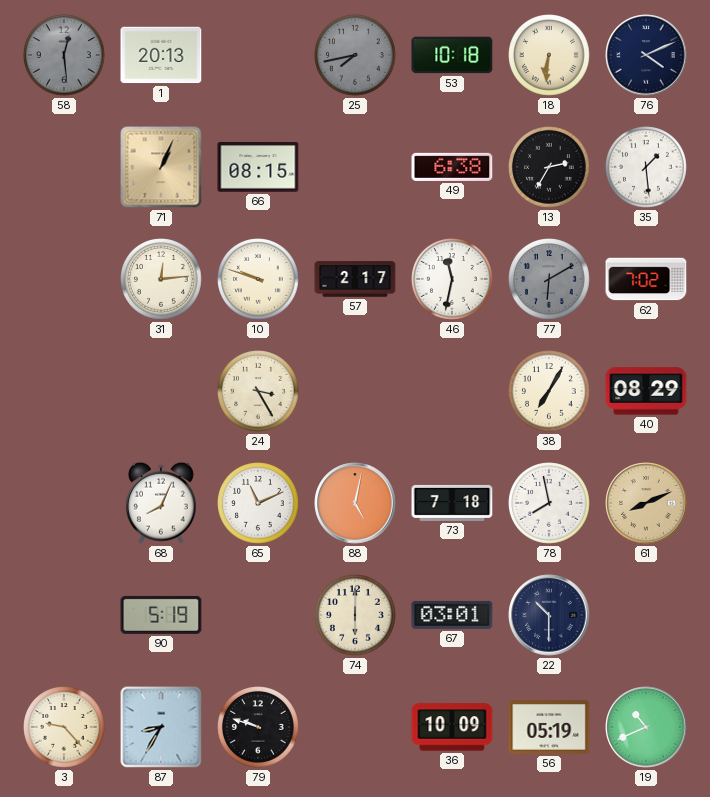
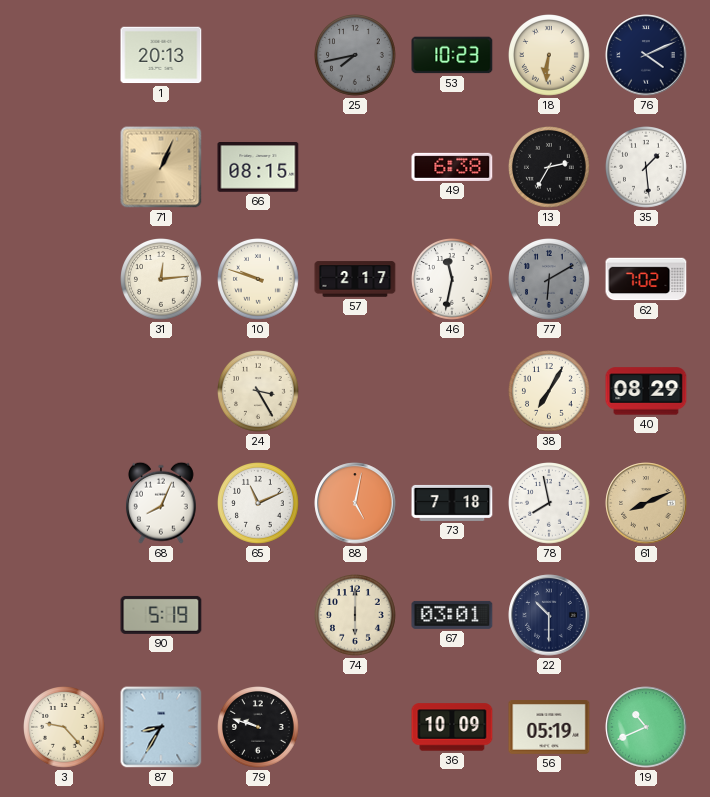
58: 12:29 -> none
53: 10:18 -> 10:23
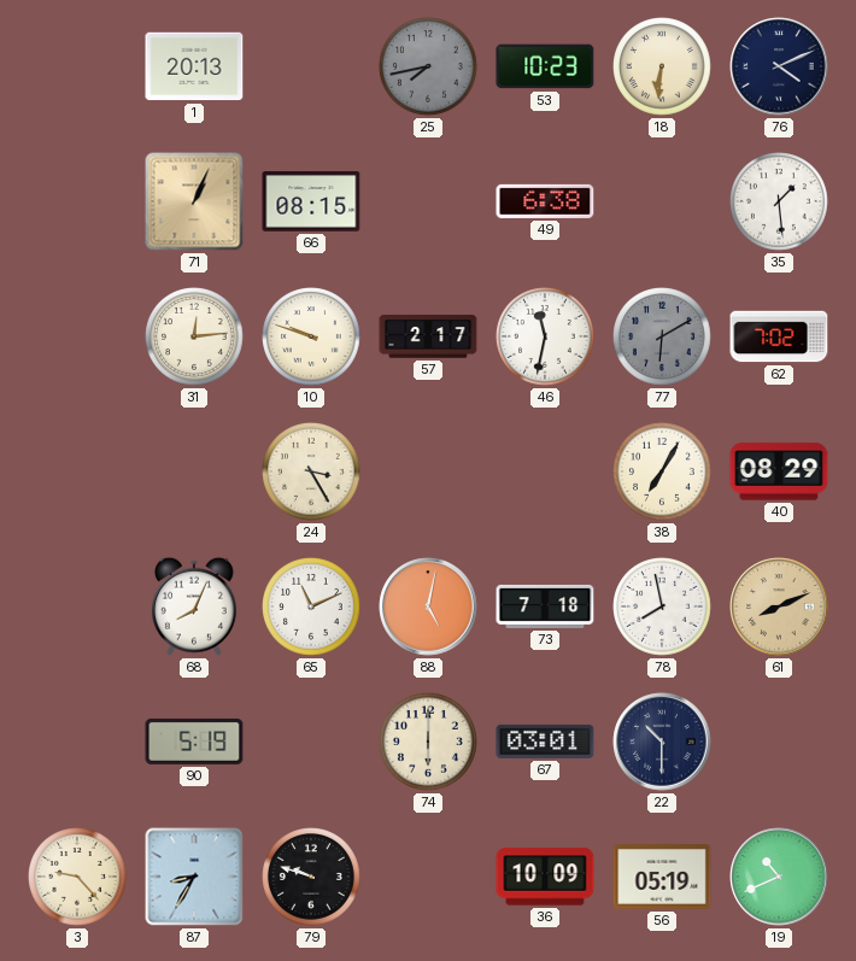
13: 2:35 -> none
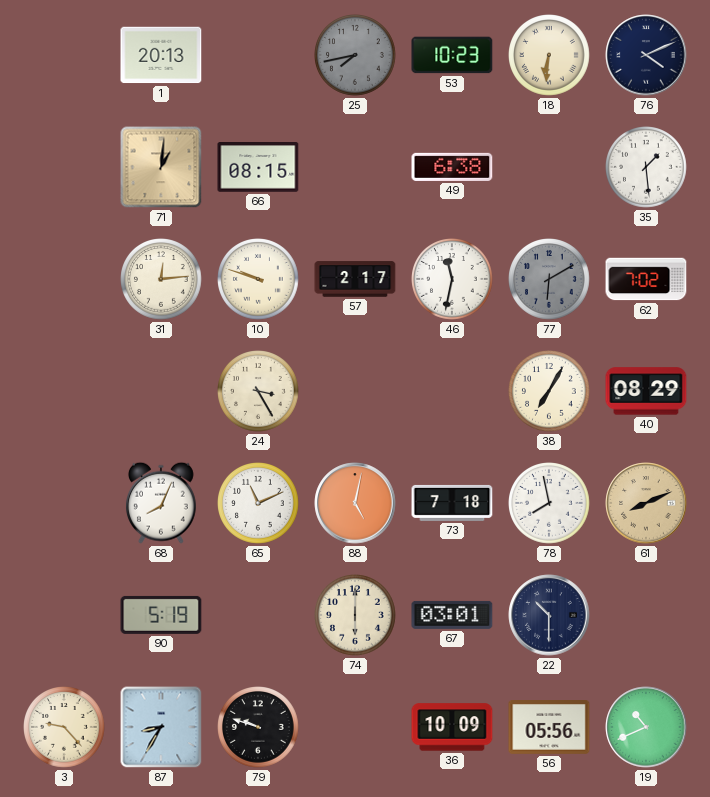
71: 1:04 -> 1:01
56: 05:19 -> 05:56
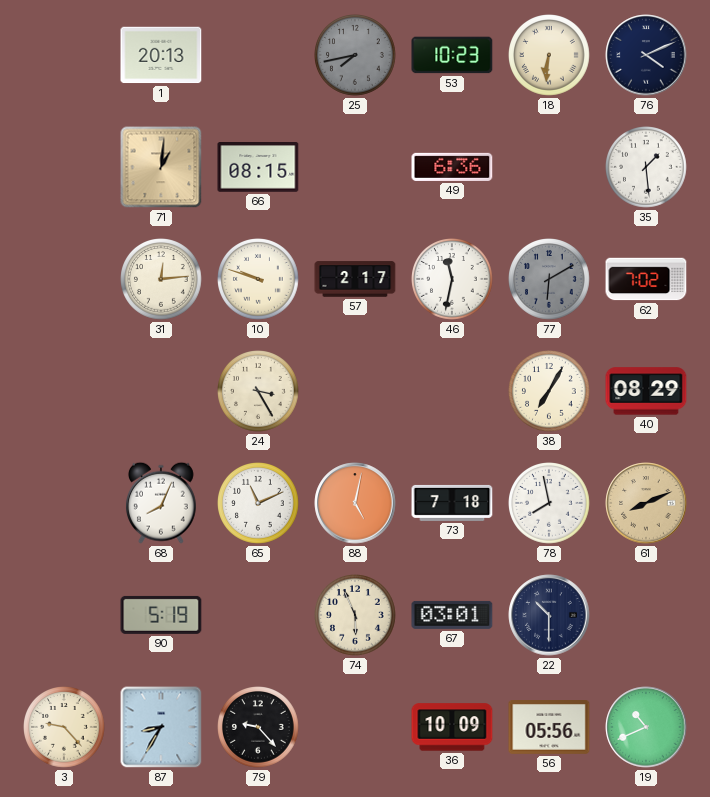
49: 6:38 -> 6:36
74: 6:00 -> 5:56
79: 9:48 -> 9:23
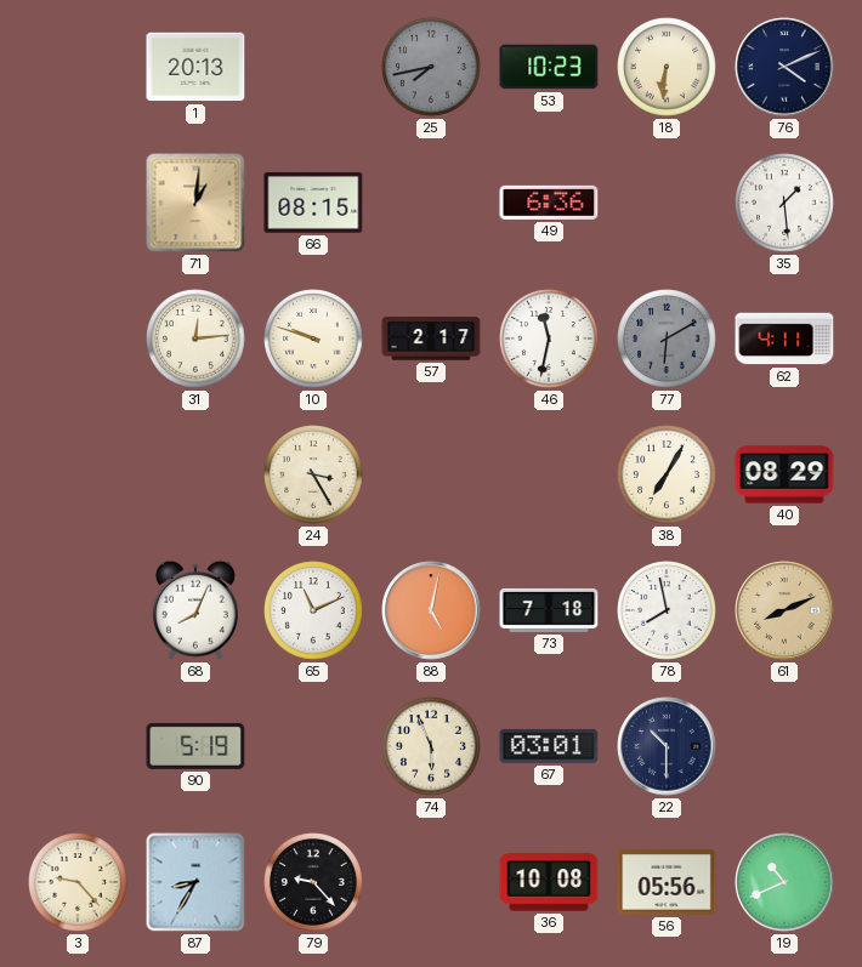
62: 7:02 -> 4:11
36: 10:09 -> 10:08
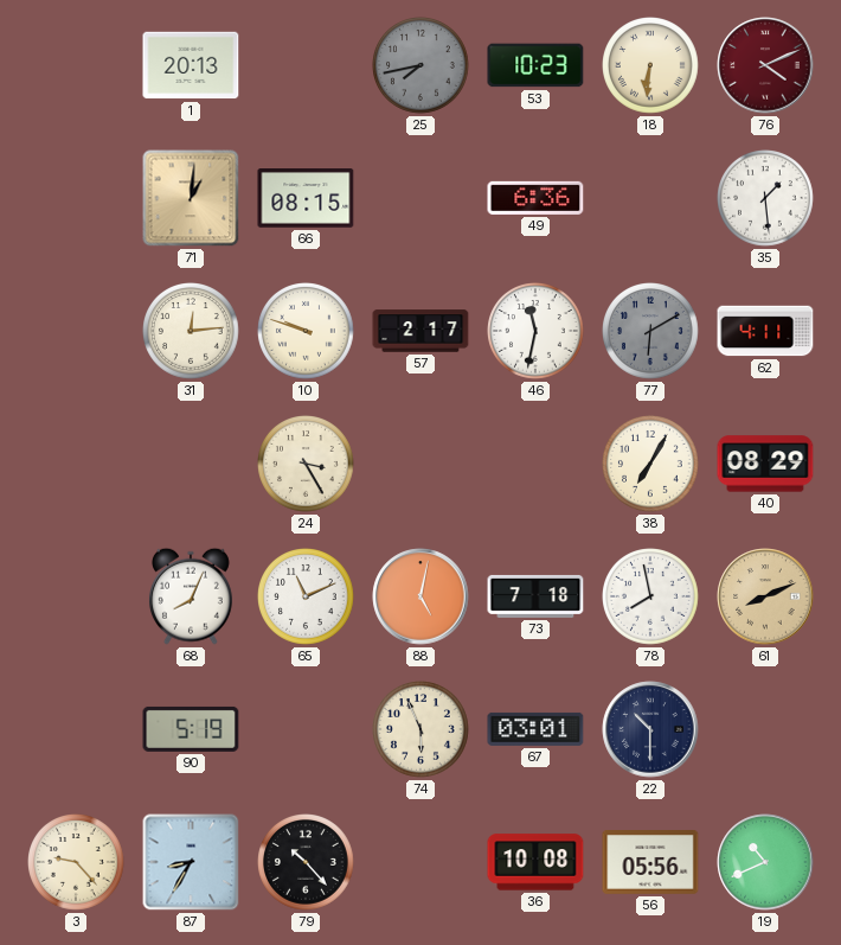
76 dial: navy -> burgundy
79: 9:23 -> 10:23
